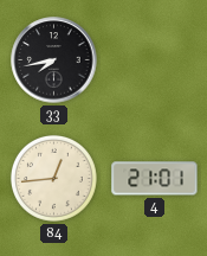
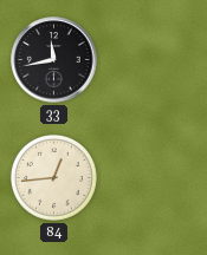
33: 7:43 -> 11:43
4: 21:01 -> none
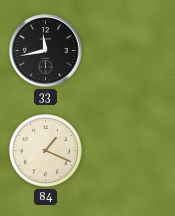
84: 12:44 -> 1:19
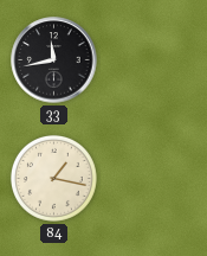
84: 1:19 -> 1:17
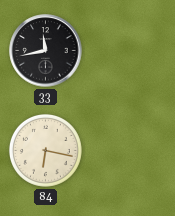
84: 1:17 -> 6:17
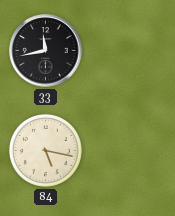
84: 6:17 -> 5:17
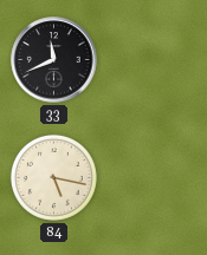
33: 11:43 -> 11:41
